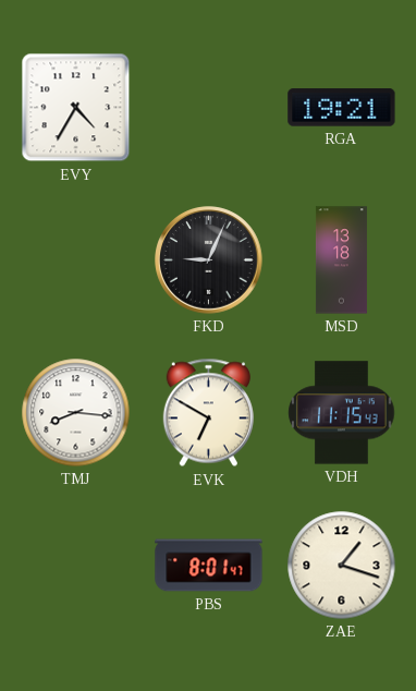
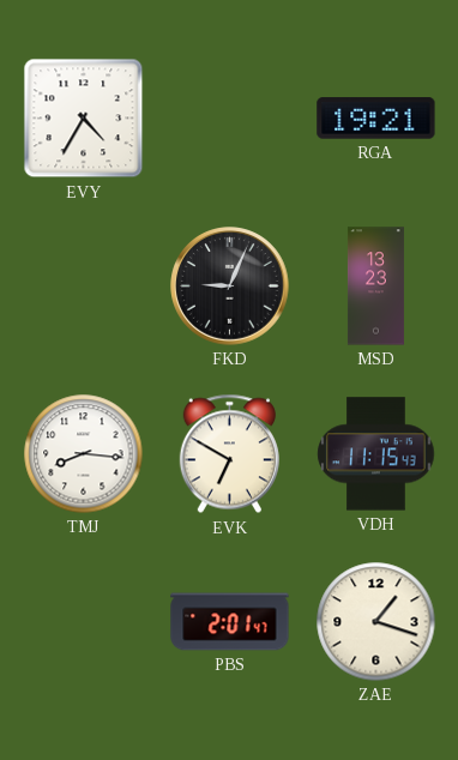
MSD: 13:18 -> 13:23
PBS: 8:01 -> 2:01
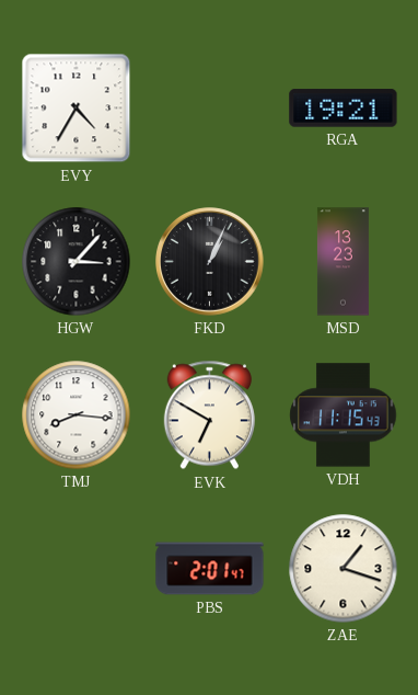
HGW: none -> 3:07
FKD: 9:04 -> 1:04
